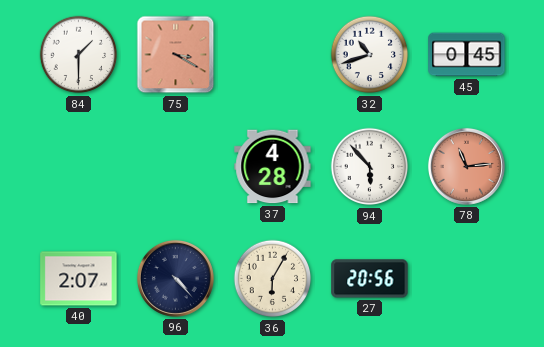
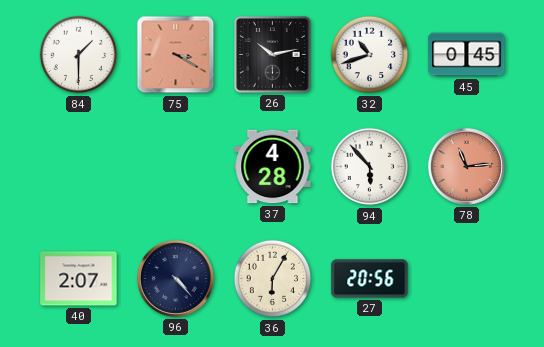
26: none -> 10:13
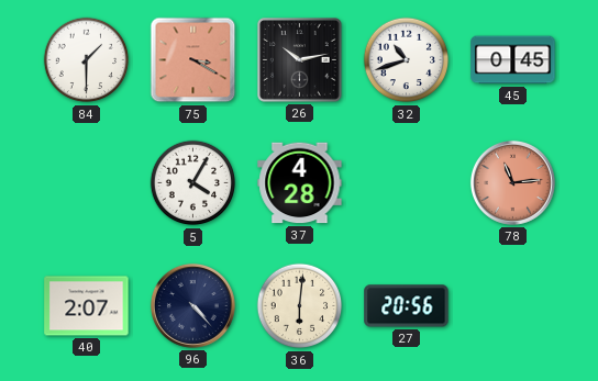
5: none -> 4:05
94: 5:53 -> none
36: 6:05 -> 6:01
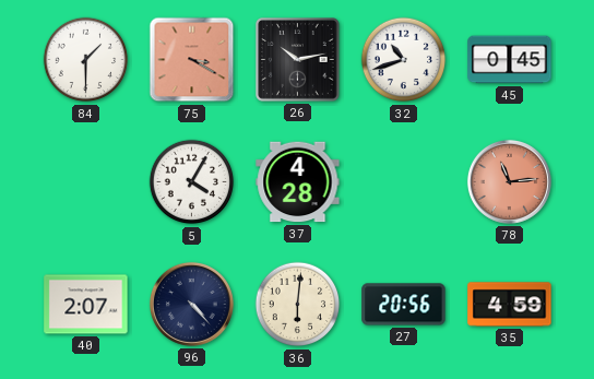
35: none -> 4:59
